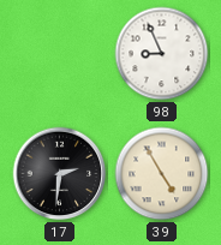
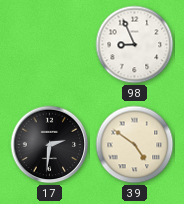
39: 4:55 -> 4:51
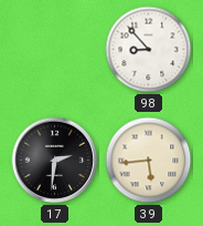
98: 8:56 -> 8:53
39: 4:51 -> 5:44
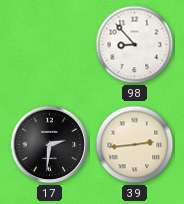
39: 5:44 -> 2:44
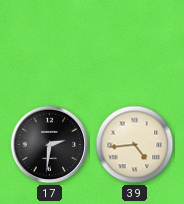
98: 8:53 -> none
39: 2:44 -> 4:44
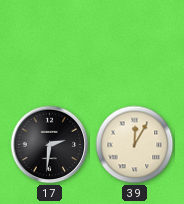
39: 4:44 -> 12:05
